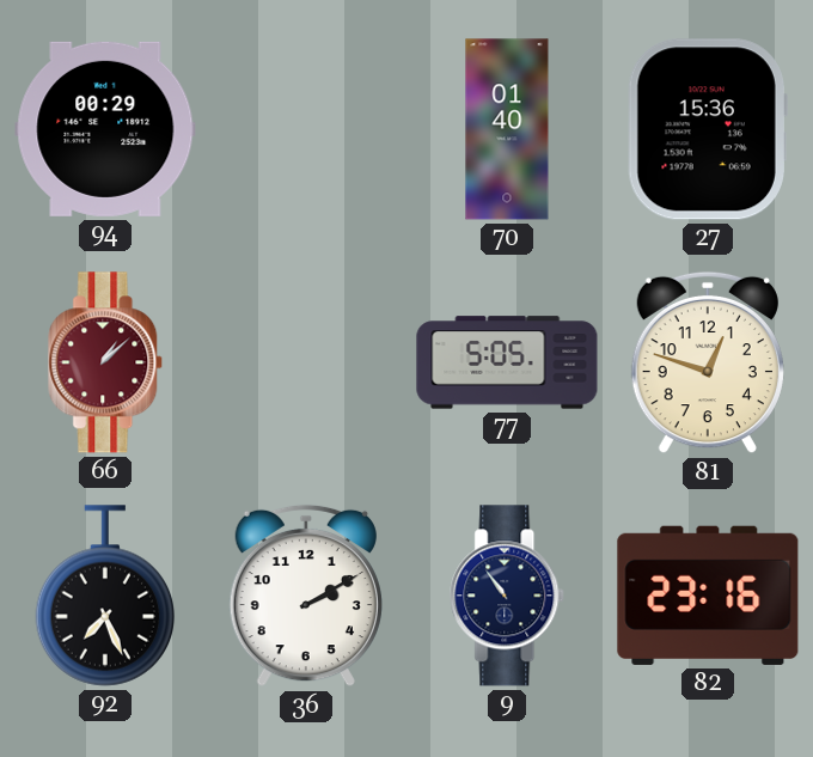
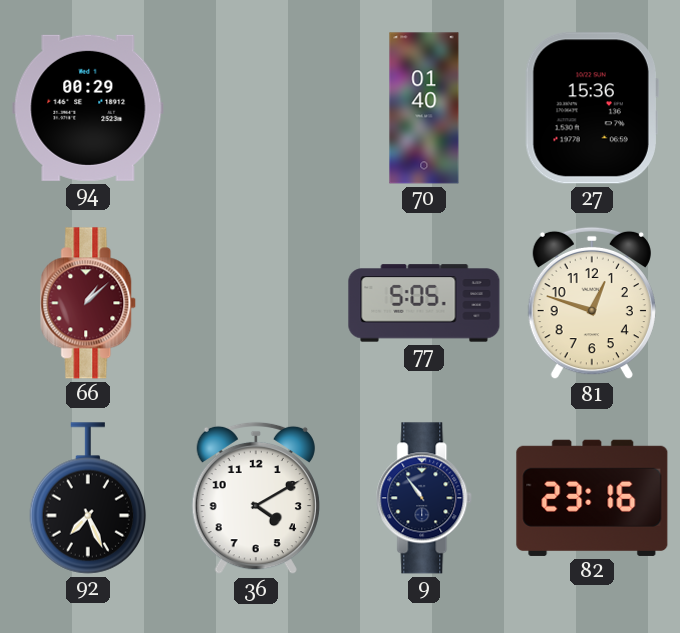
36: 2:10 -> 4:10
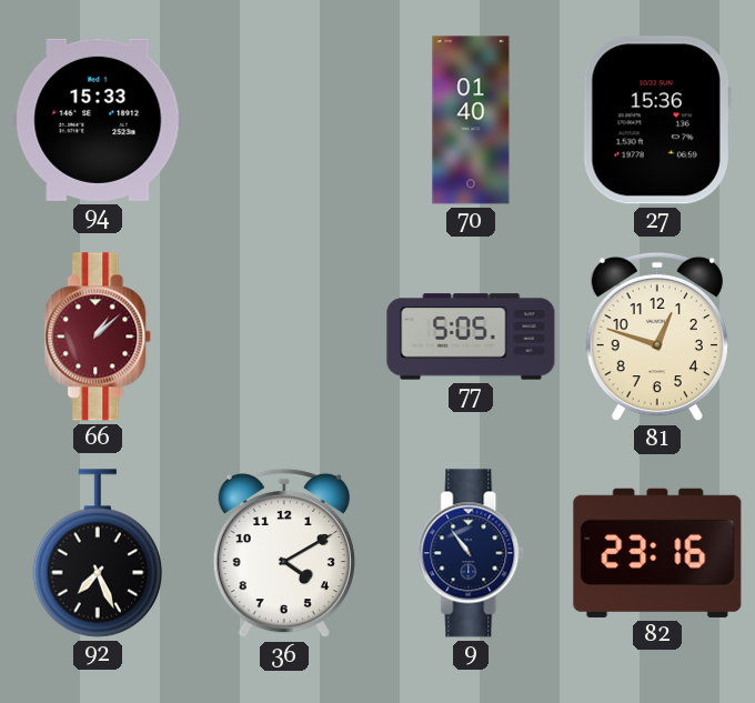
94: 00:29 -> 15:33
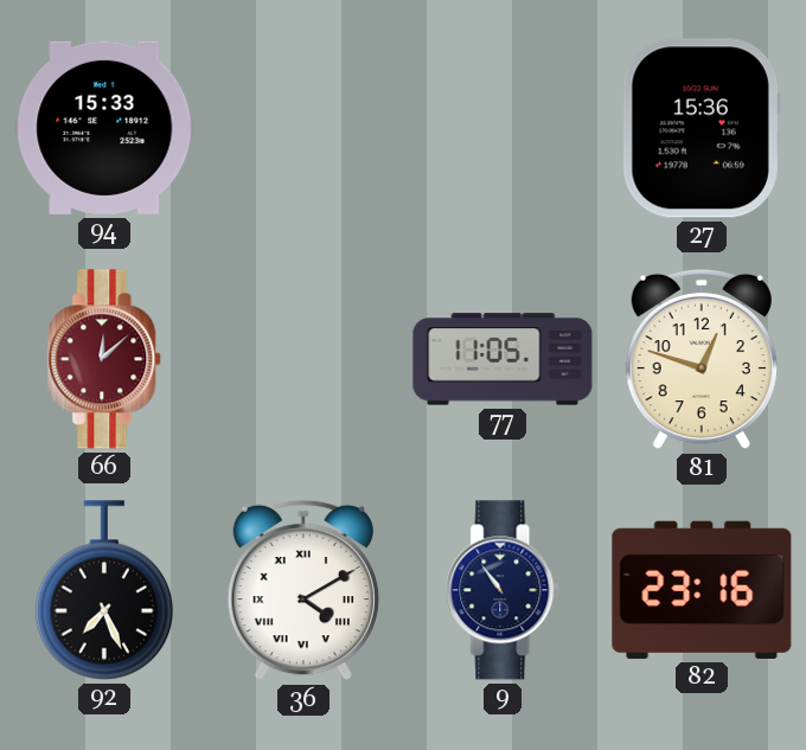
70: 01:40 -> none
66: 1:08 -> 12:08
77: 5:05 -> 11:05
36 numerals: Arabic -> Roman
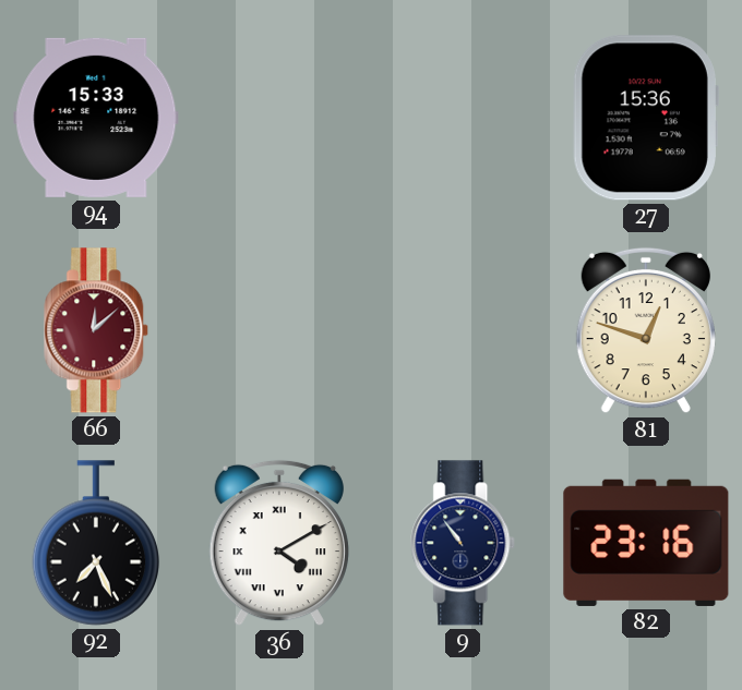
77: 11:05 -> none
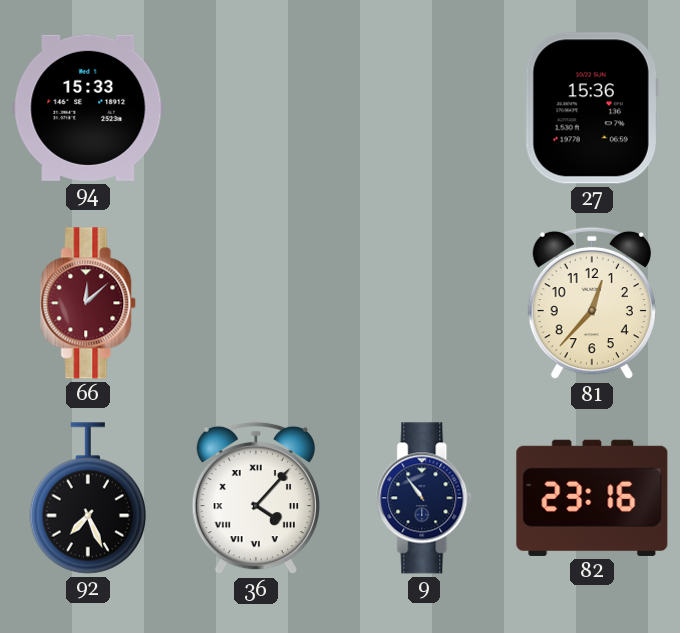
81: 12:48 -> 12:37
36: 4:10 -> 4:07
